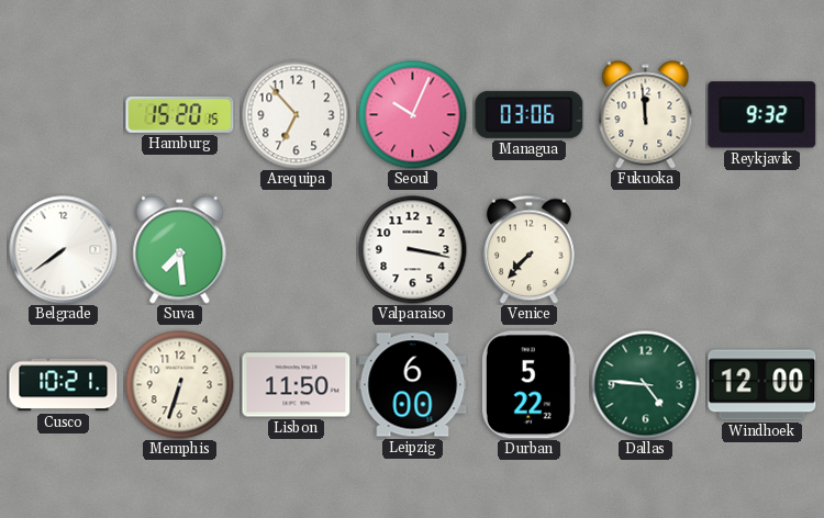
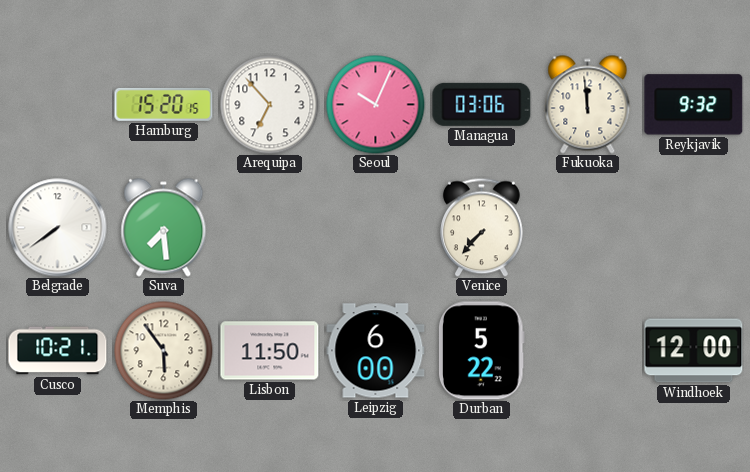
Valparaiso: 3:17 -> none
Memphis: 6:33 -> 5:54
Dallas: 4:46 -> none
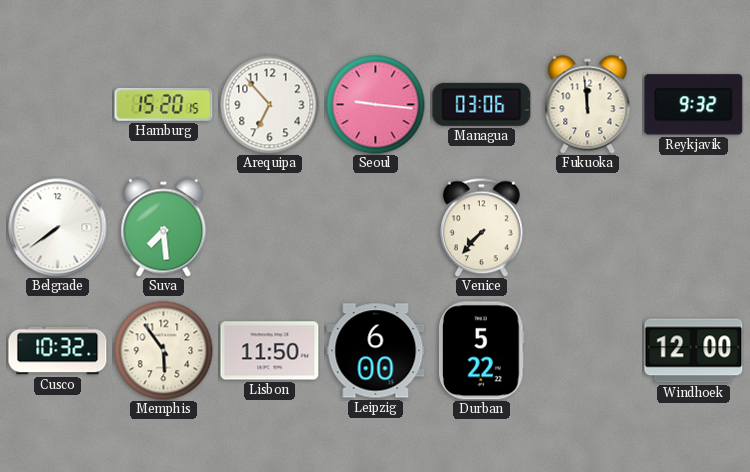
Seoul: 10:04 -> 9:16
Cusco: 10:21 -> 10:32
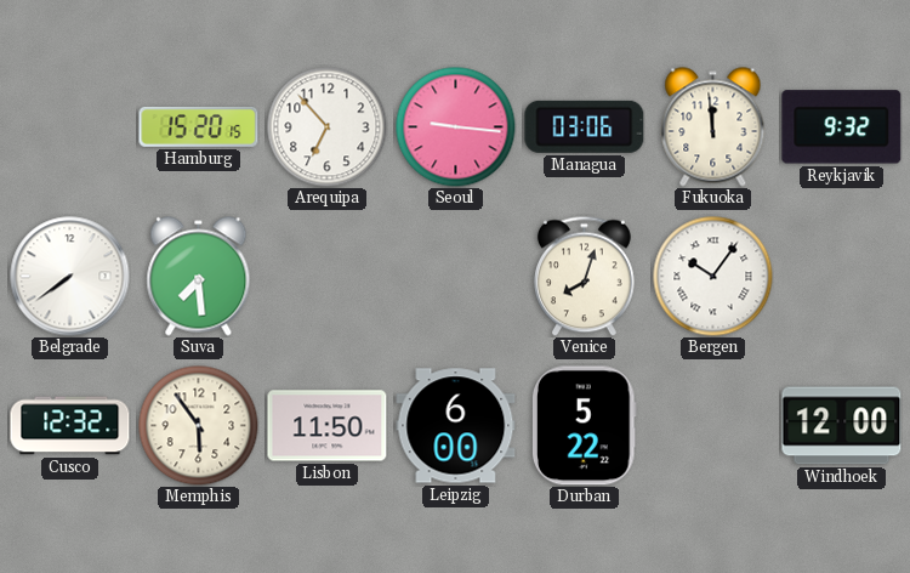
Venice: 7:37 -> 8:03
Bergen: none -> 10:06
Cusco: 10:32 -> 12:32
